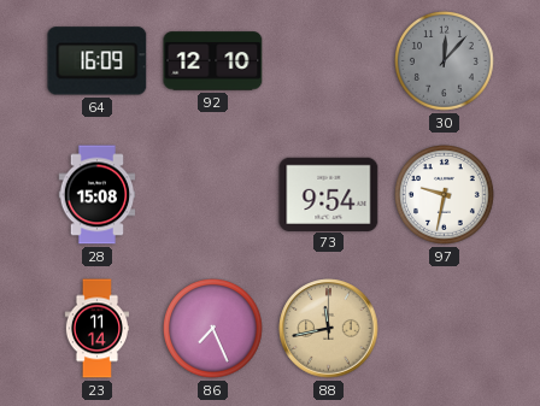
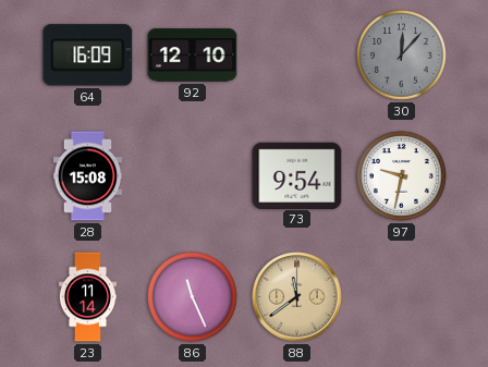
86: 7:26 -> 11:26
88: 11:43 -> 11:39
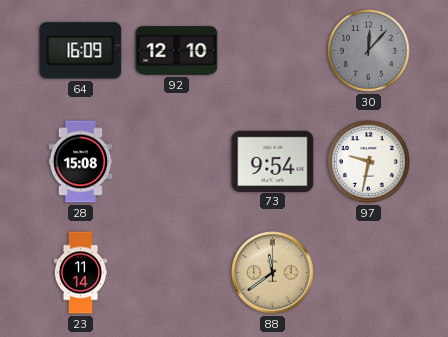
86: 11:26 -> none
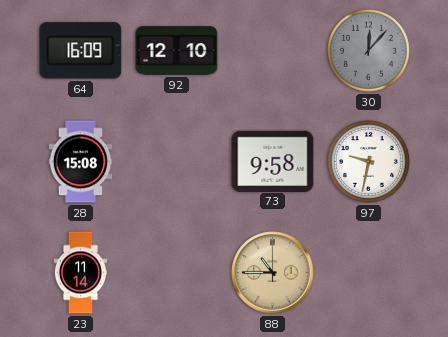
73: 9:54 -> 9:58
88: 11:39 -> 10:45
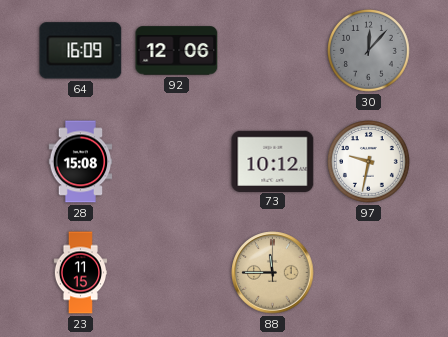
92: 12:10 -> 12:06
73: 9:58 -> 10:12
23: 11:14 -> 11:15
88: 10:45 -> 11:45
